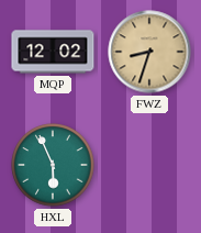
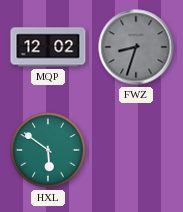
FWZ dial: champagne -> grey
HXL: 5:56 -> 5:51
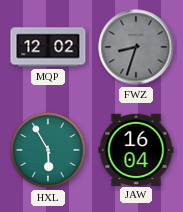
HXL: 5:51 -> 5:55
JAW: none -> 16:04
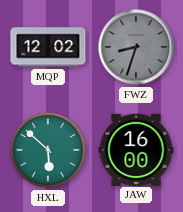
HXL: 5:55 -> 5:52
JAW: 16:04 -> 16:00
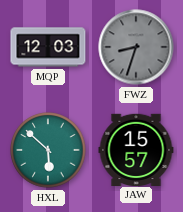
MQP: 12:02 -> 12:03
JAW: 16:00 -> 15:57
